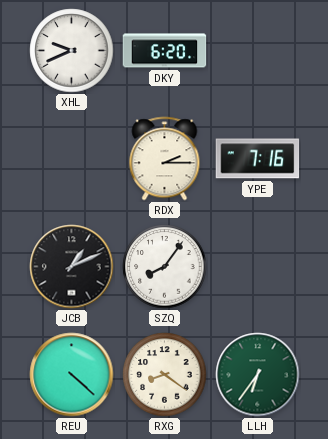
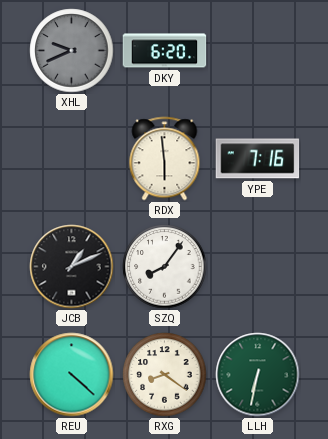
XHL dial: white -> grey
RDX: 2:15 -> 5:59
LLH: 6:36 -> 6:32
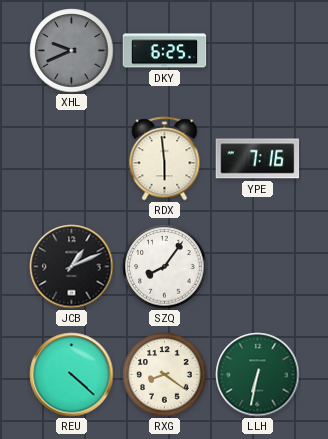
DKY: 6:20 -> 6:25
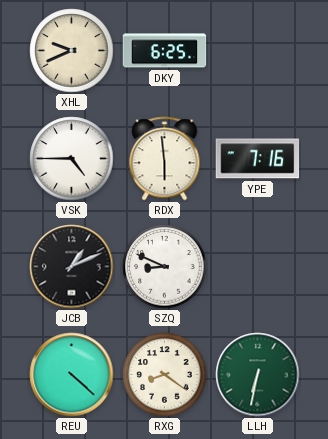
XHL dial: grey -> cream
VSK: none -> 4:45
SZQ: 8:06 -> 8:49
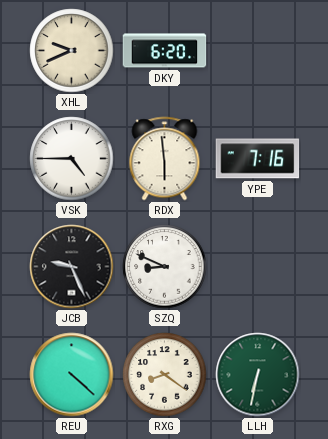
DKY: 6:25 -> 6:20
JCB: 1:11 -> 9:26
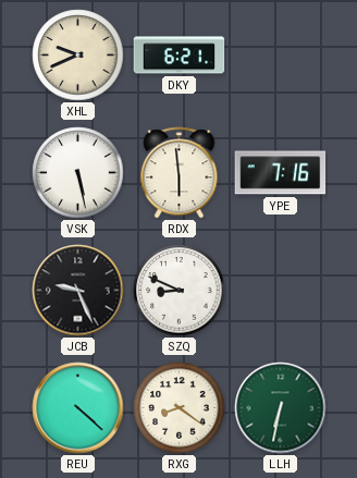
DKY: 6:20 -> 6:21
VSK: 4:45 -> 5:28
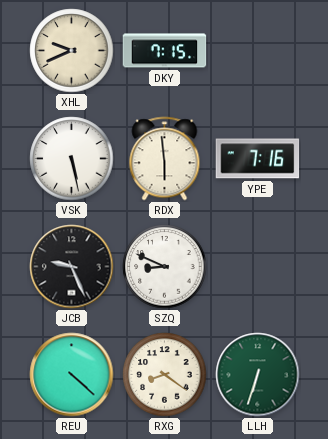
DKY: 6:21 -> 7:15
LLH: 6:32 -> 6:33
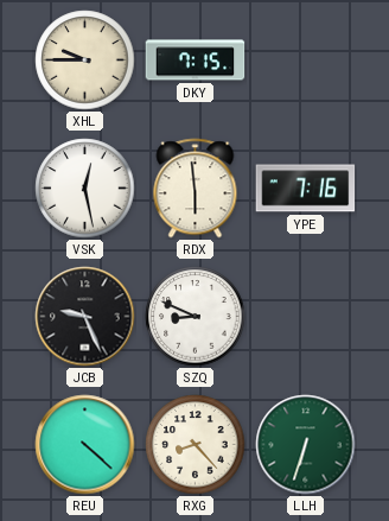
XHL: 9:41 -> 9:45
VSK: 5:28 -> 12:28
RXG: 8:21 -> 8:23
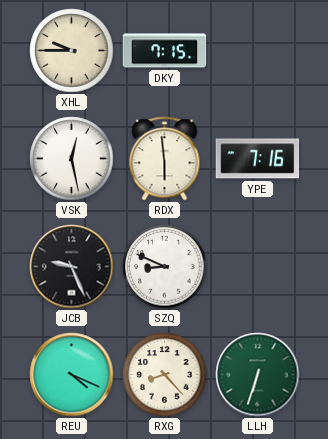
REU: 4:22 -> 4:19
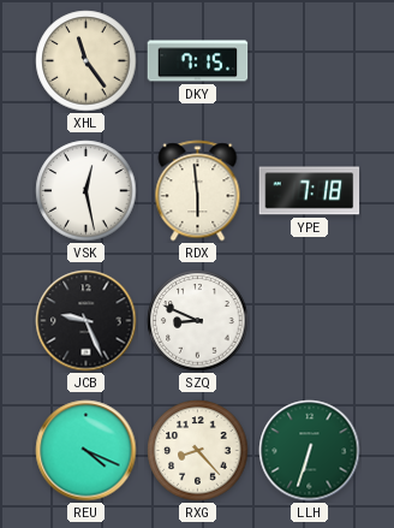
XHL: 9:45 -> 11:24
YPE: 7:16 -> 7:18
